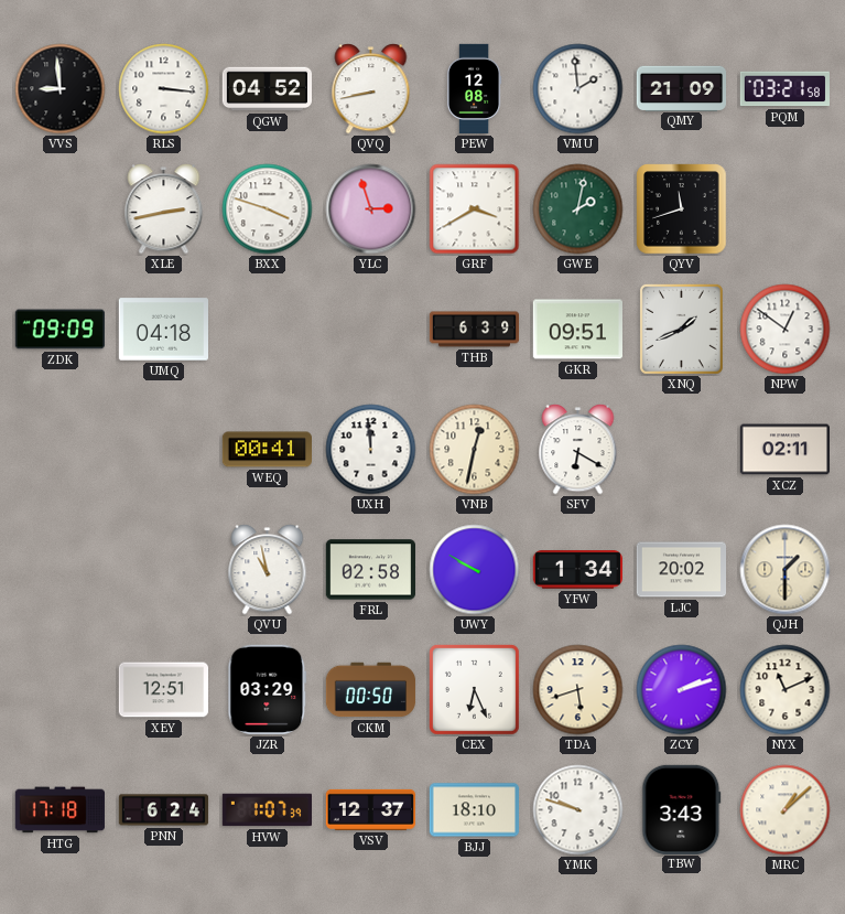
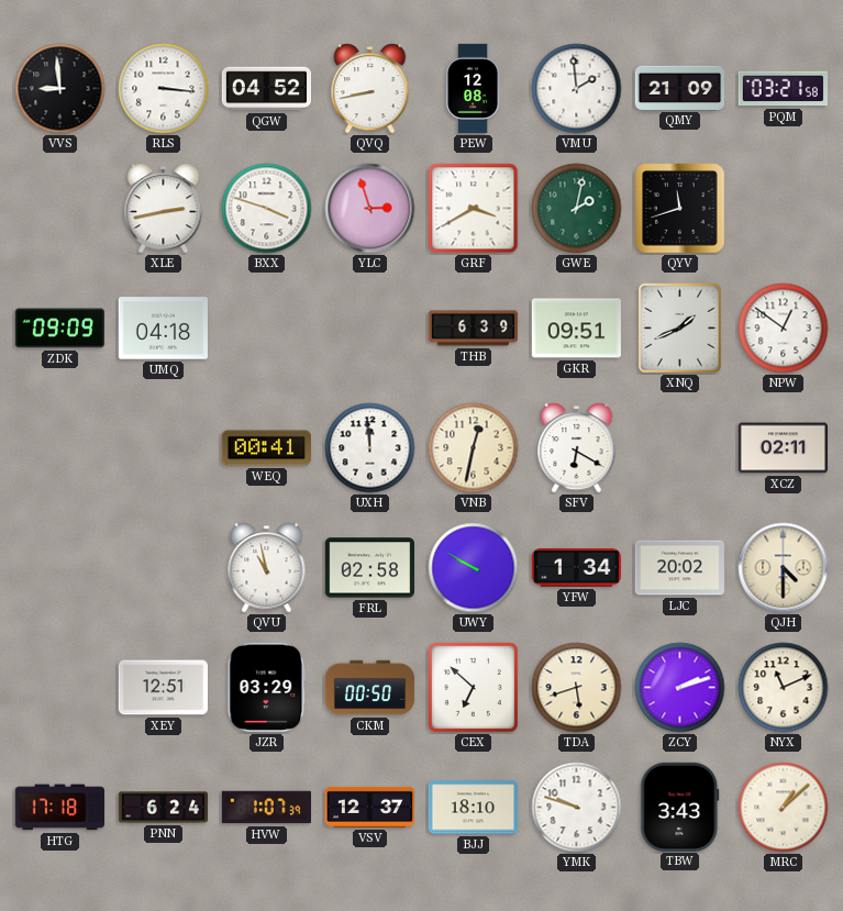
QJH: 1:30 -> 4:30
CEX: 6:26 -> 6:52
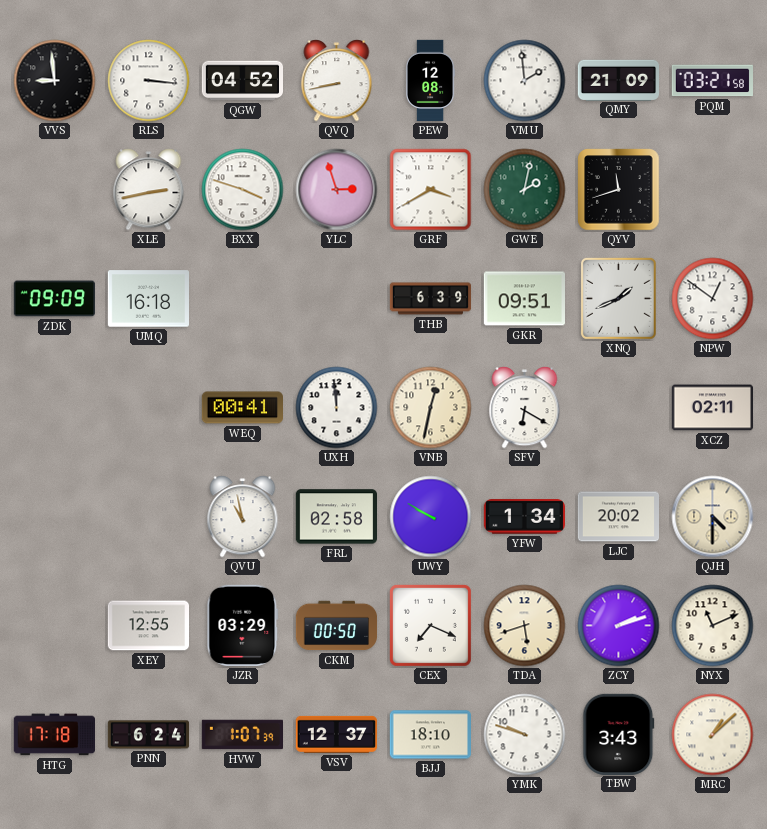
UMQ: 04:18 -> 16:18
XEY: 12:51 -> 12:55
CEX: 6:52 -> 7:19
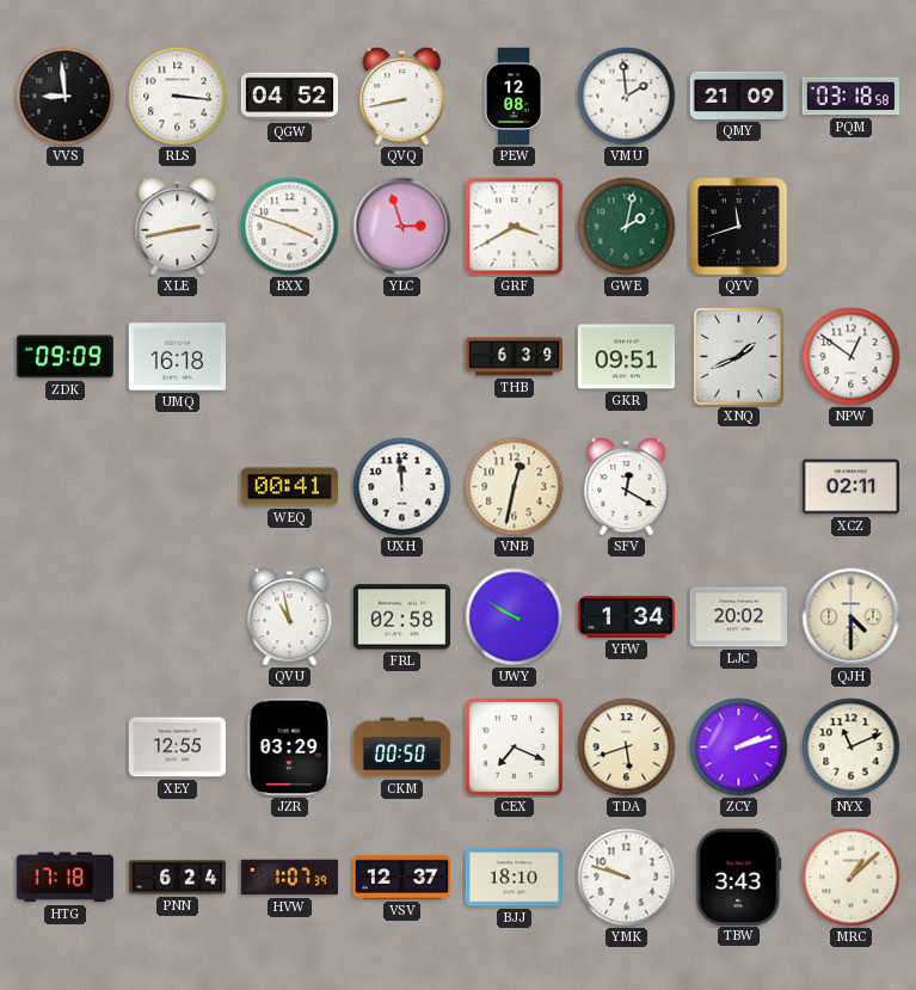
PQM: 03:21 -> 03:18
SFV: 6:20 -> 12:20
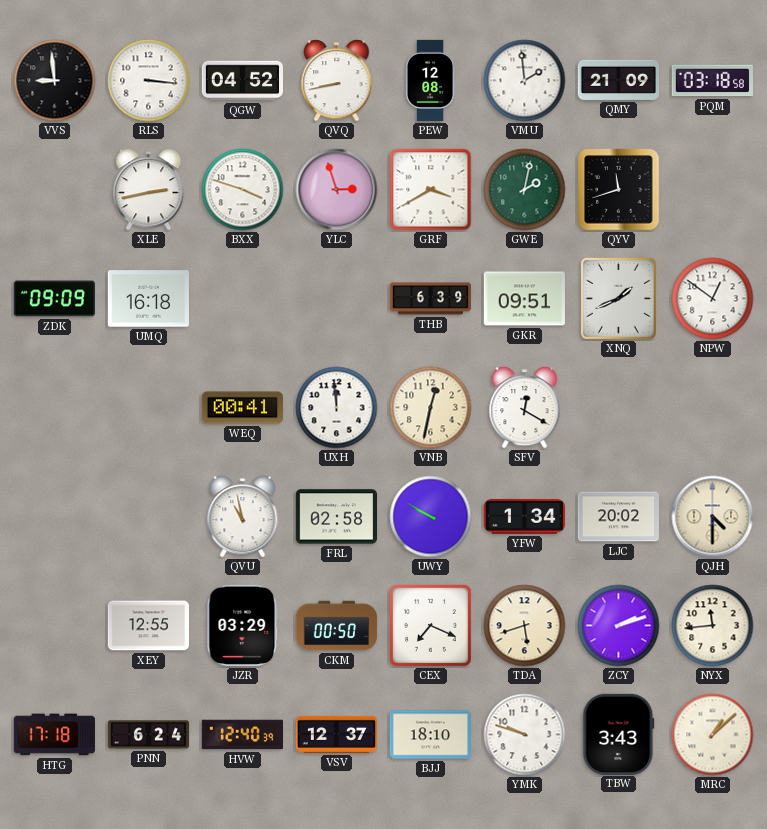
XCZ: 02:11 -> none
NYX: 11:11 -> 11:44
HVW: 1:07 -> 12:40
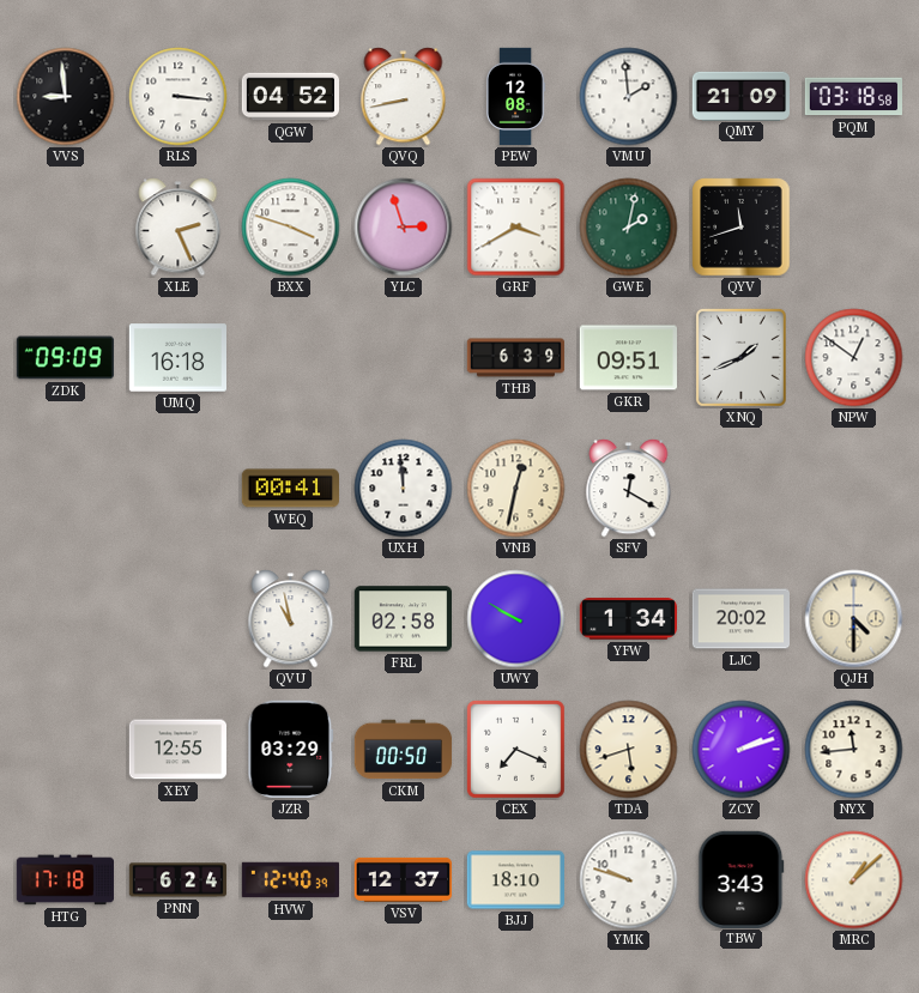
XLE: 2:43 -> 2:26
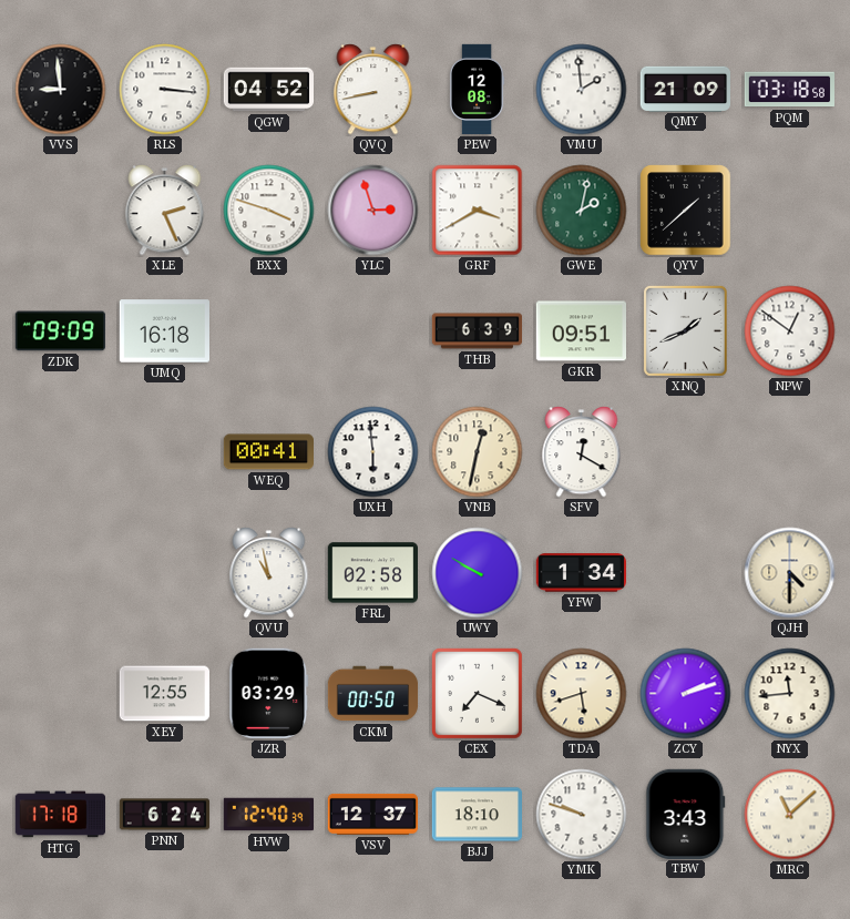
QYV: 11:42 -> 1:38
UXH: 11:59 -> 5:59
LJC: 20:02 -> none
MRC: 1:08 -> 11:08
